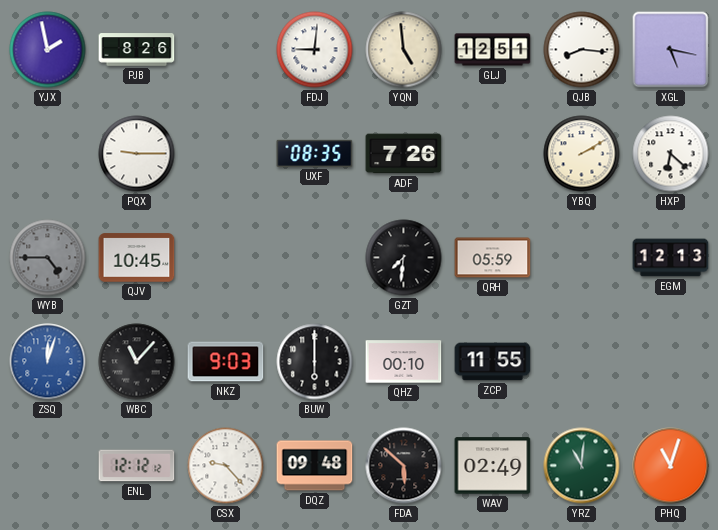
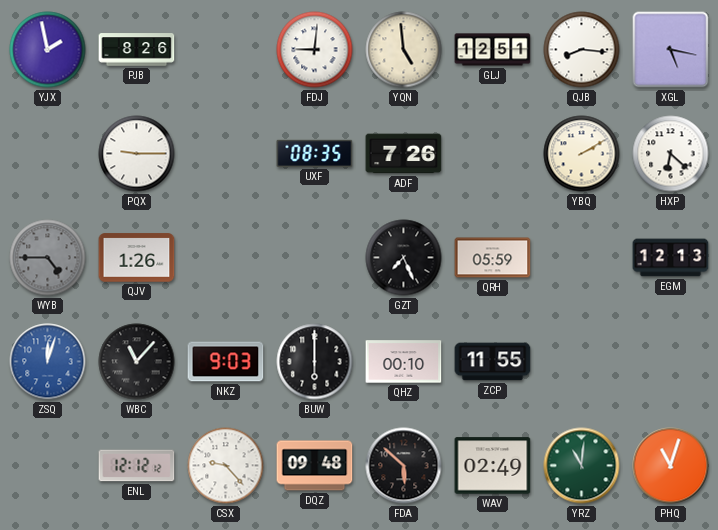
QJV: 10:45 -> 1:26
GZT: 7:31 -> 7:26
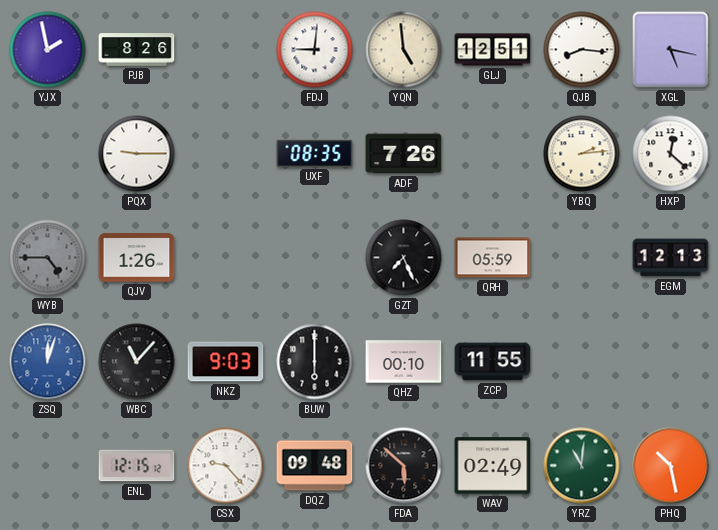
YBQ: 2:10 -> 2:14
HXP: 6:22 -> 12:22
ENL: 12:12 -> 12:15
PHQ: 11:03 -> 10:28
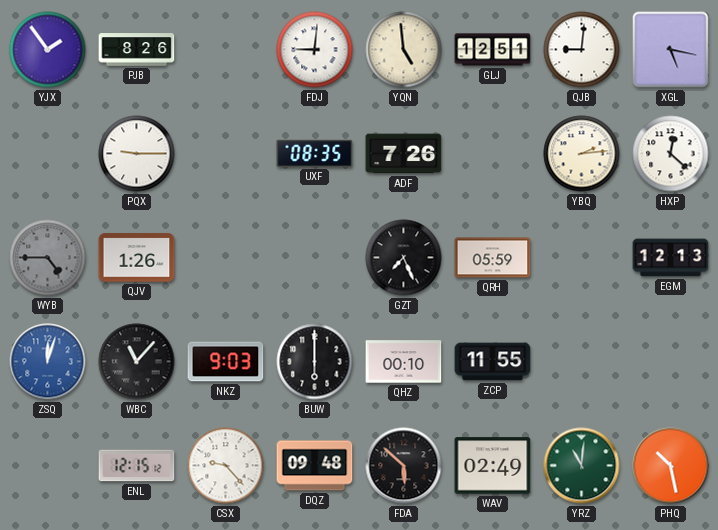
YJX: 1:58 -> 1:54
QJB: 8:16 -> 9:01
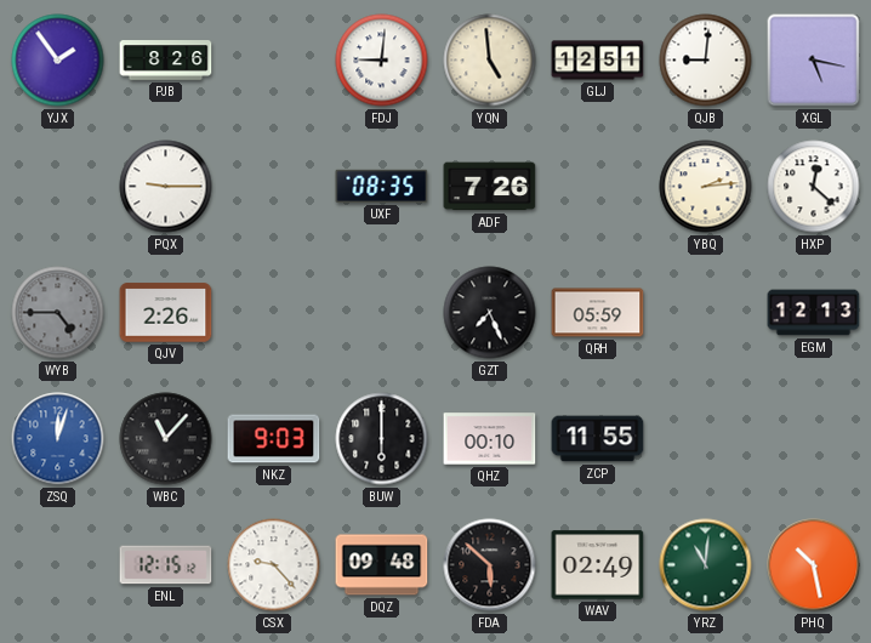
QJV: 1:26 -> 2:26
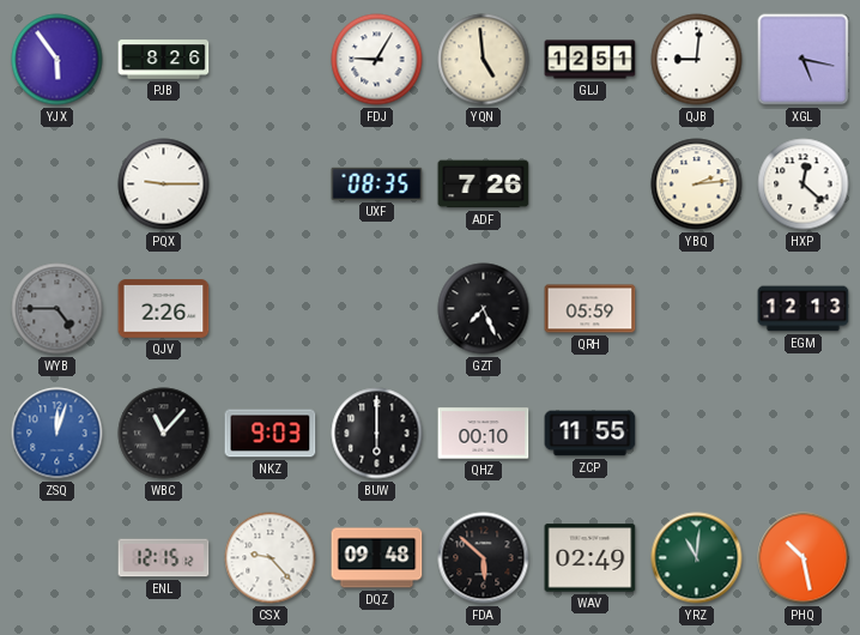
YJX: 1:54 -> 5:54
FDJ: 9:01 -> 9:05
